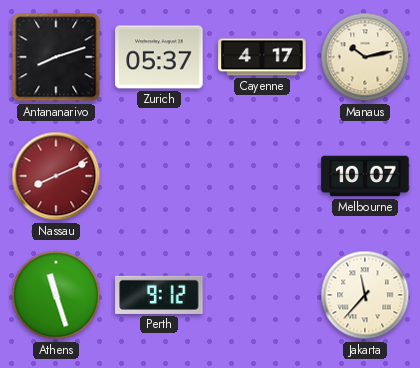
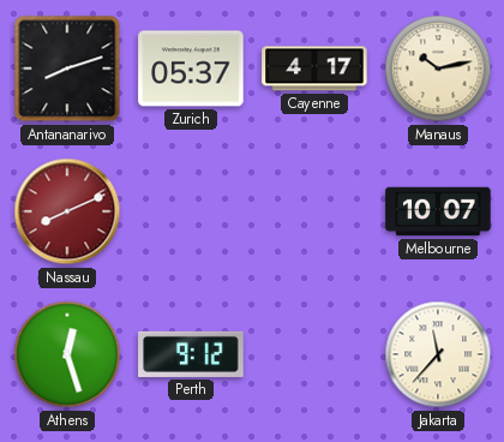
Athens: 11:27 -> 12:27
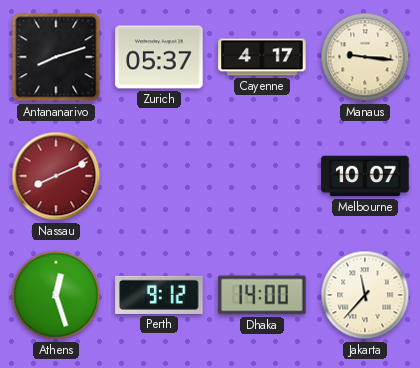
Manaus: 10:13 -> 9:16
Dhaka: none -> 14:00
